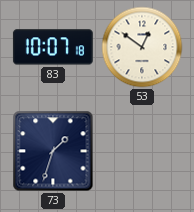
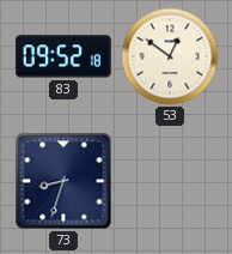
83: 10:07 -> 09:52
73: 1:33 -> 8:33
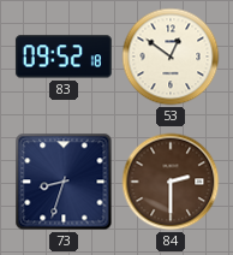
84: none -> 2:30
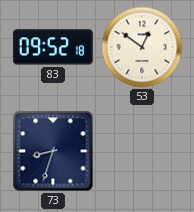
84: 2:30 -> none
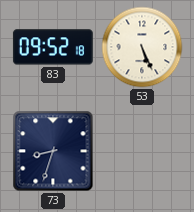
53: 12:51 -> 5:26
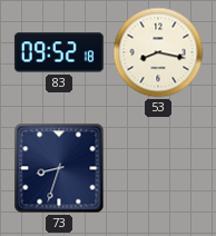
53: 5:26 -> 8:17
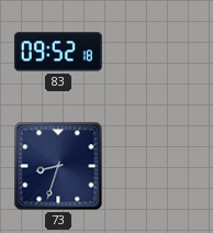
53: 8:17 -> none
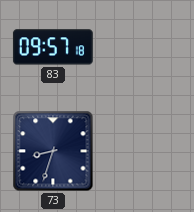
83: 09:52 -> 09:57
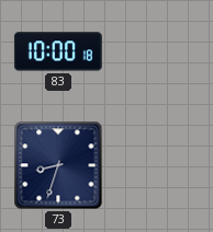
83: 09:57 -> 10:00
